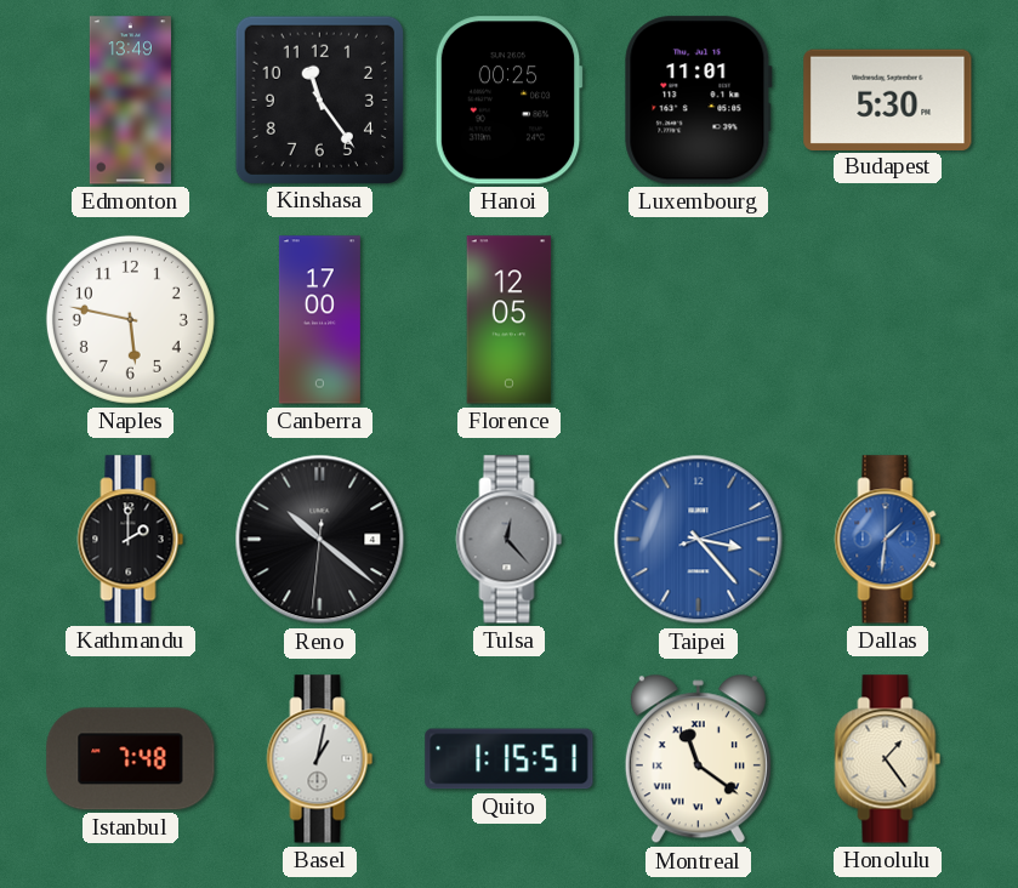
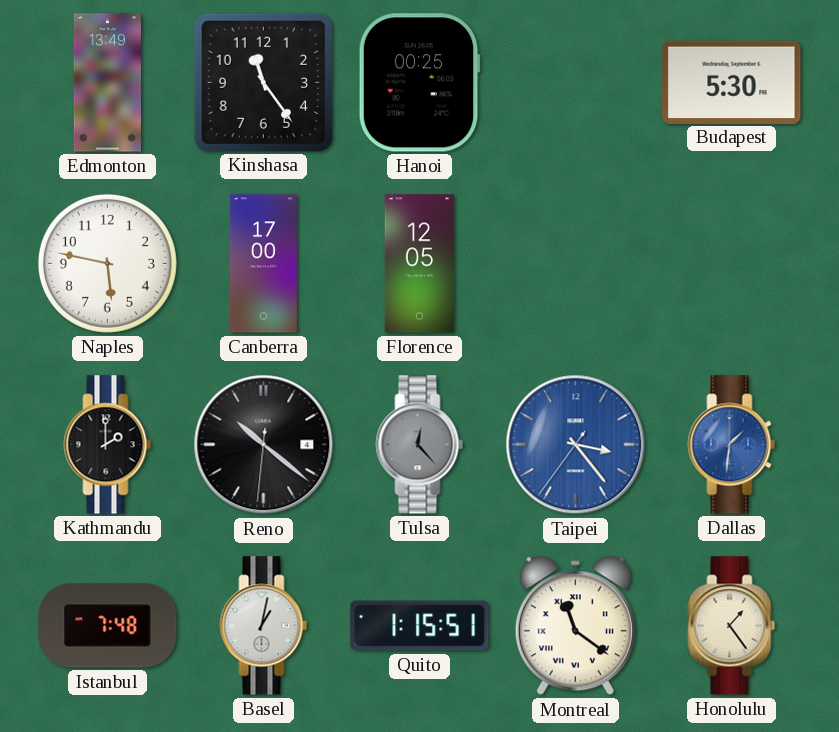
Luxembourg: 11:01 -> none
Taipei: 3:23:12 -> 3:23:36
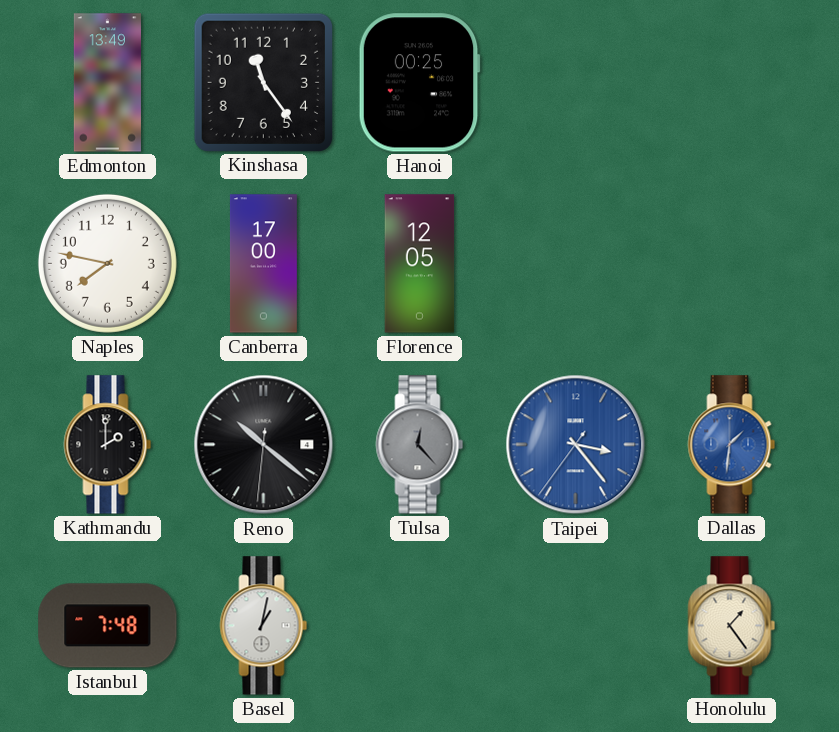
Budapest: 5:30 -> none
Naples: 5:47 -> 7:47
Quito: 1:15 -> none
Montreal: 11:21 -> none
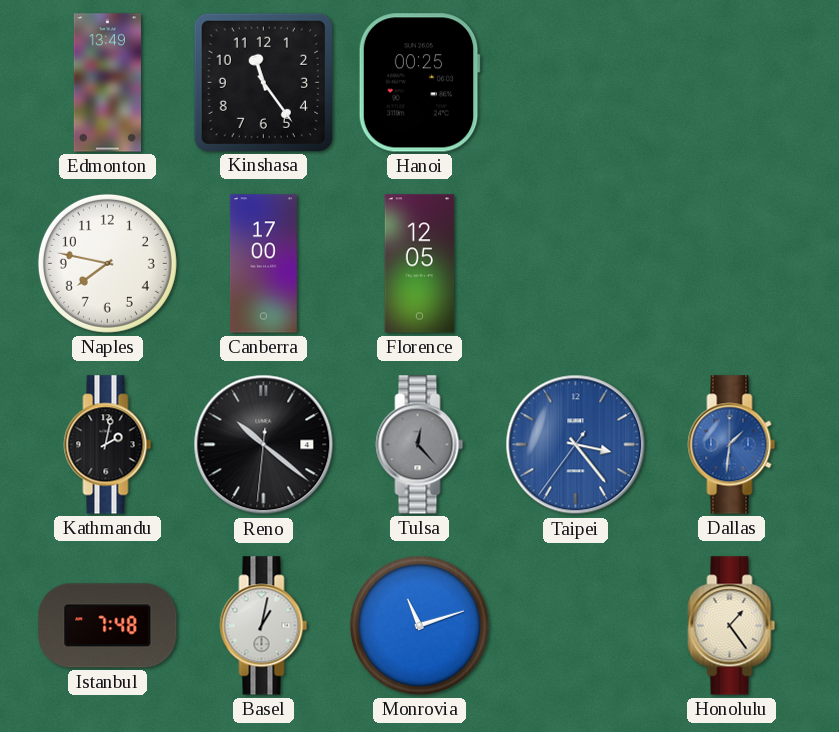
Kathmandu: 2:00 -> 2:02
Monrovia: none -> 11:12
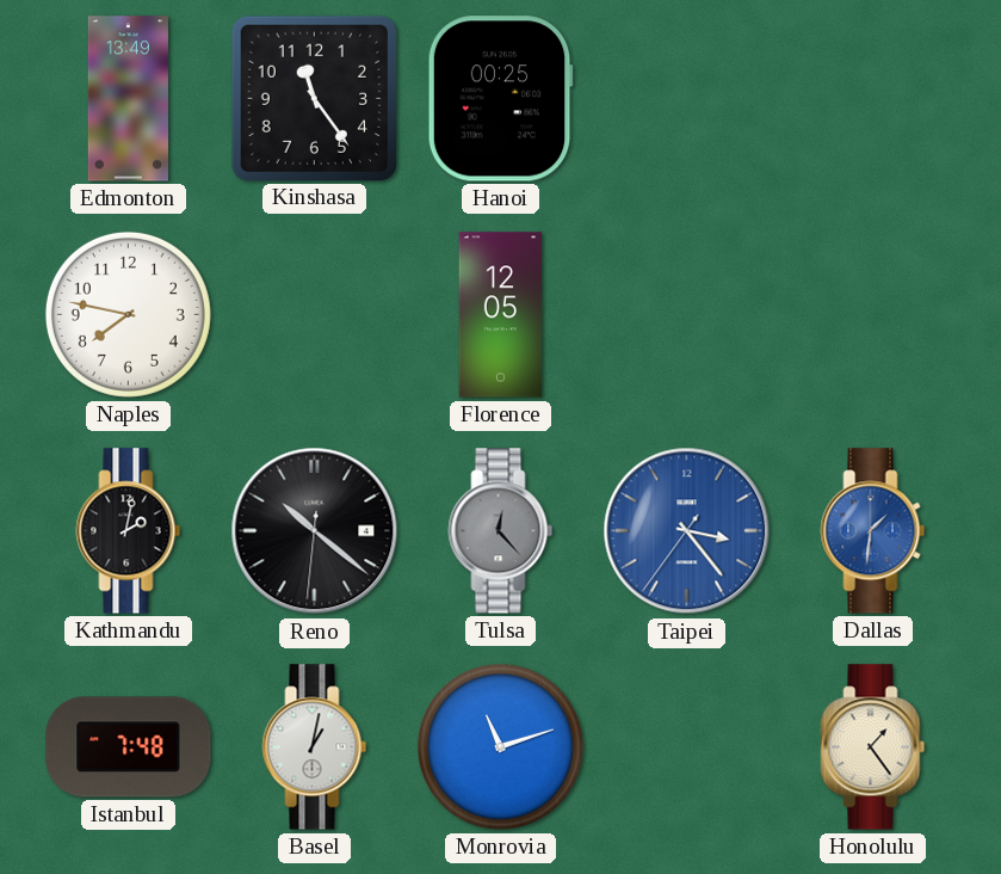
Canberra: 17:00 -> none
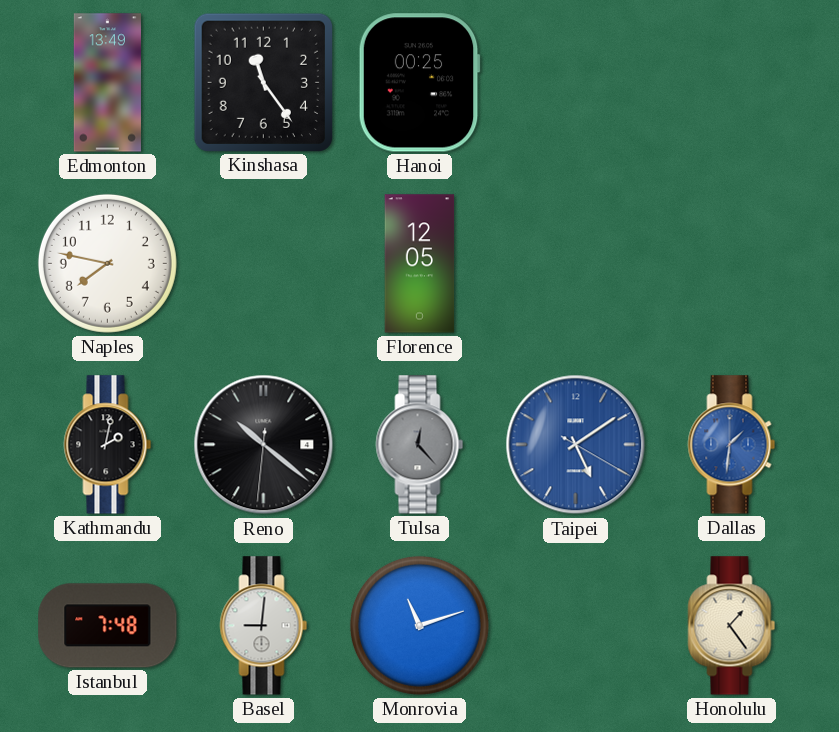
Taipei: 3:23 -> 5:09
Basel: 1:02 -> 9:01
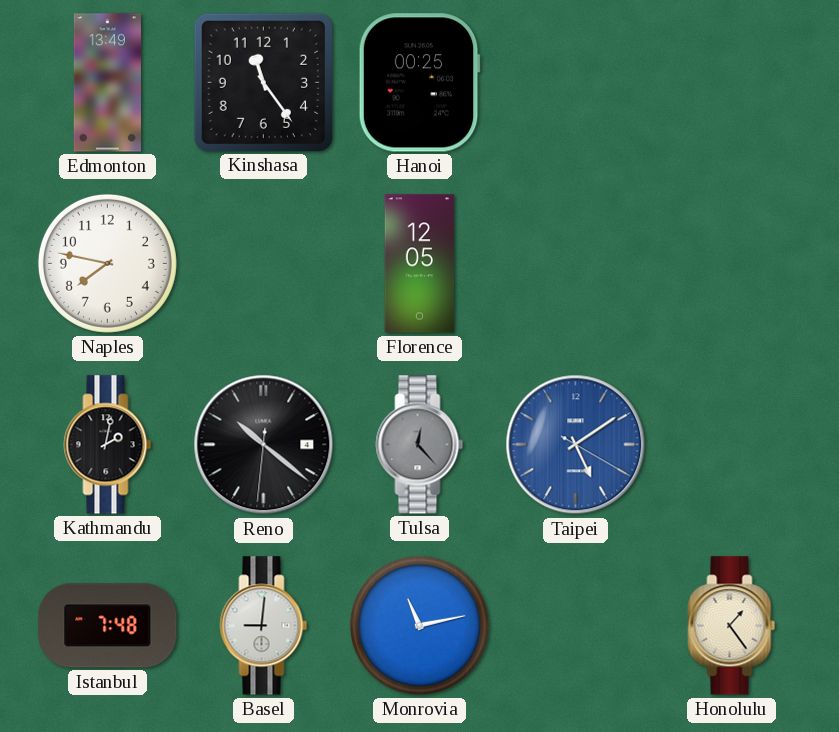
Dallas: 1:31 -> none
Monrovia: 11:12 -> 11:13
